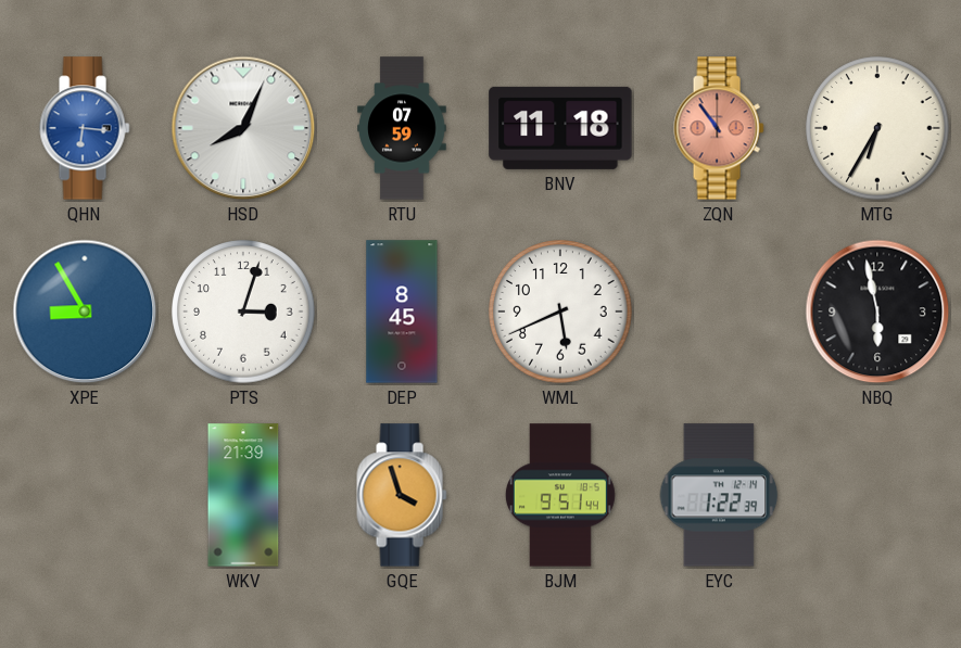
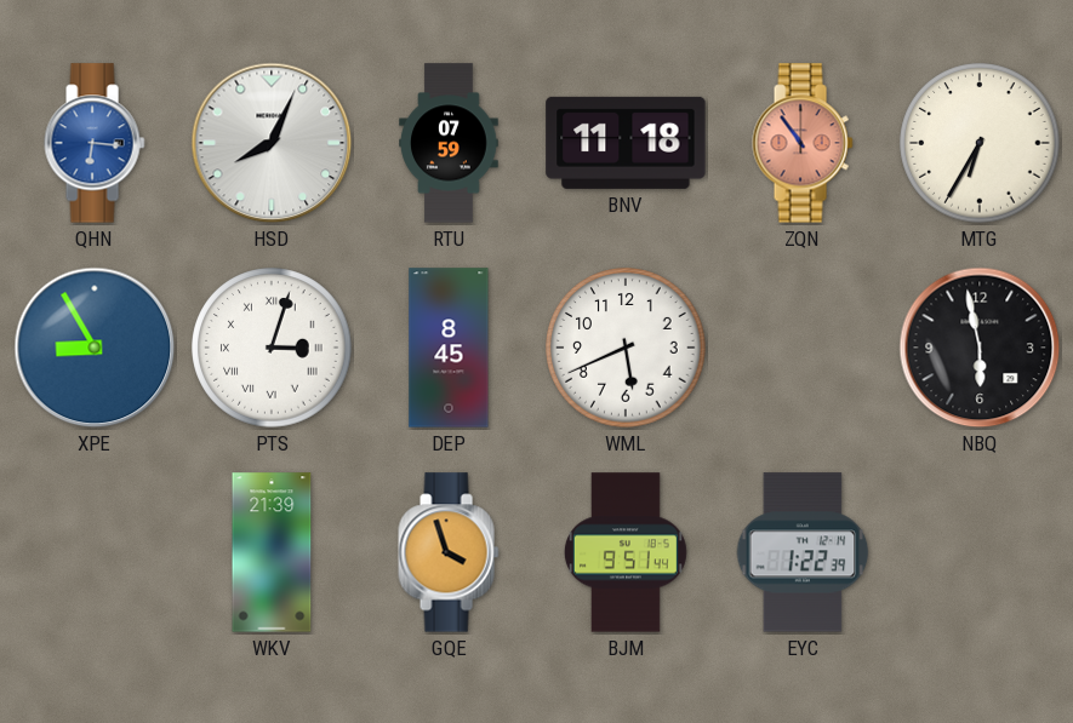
PTS numerals: Arabic -> Roman
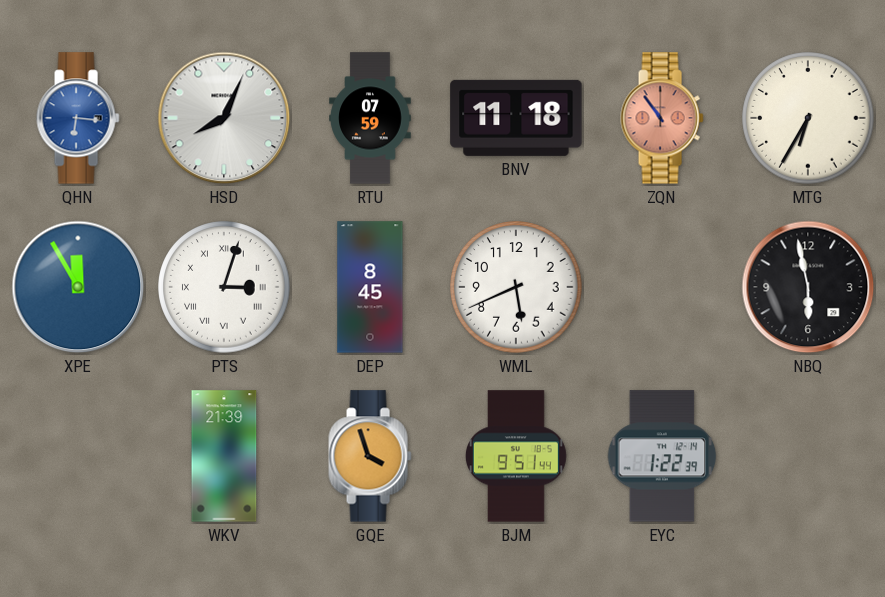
XPE: 8:55 -> 11:55
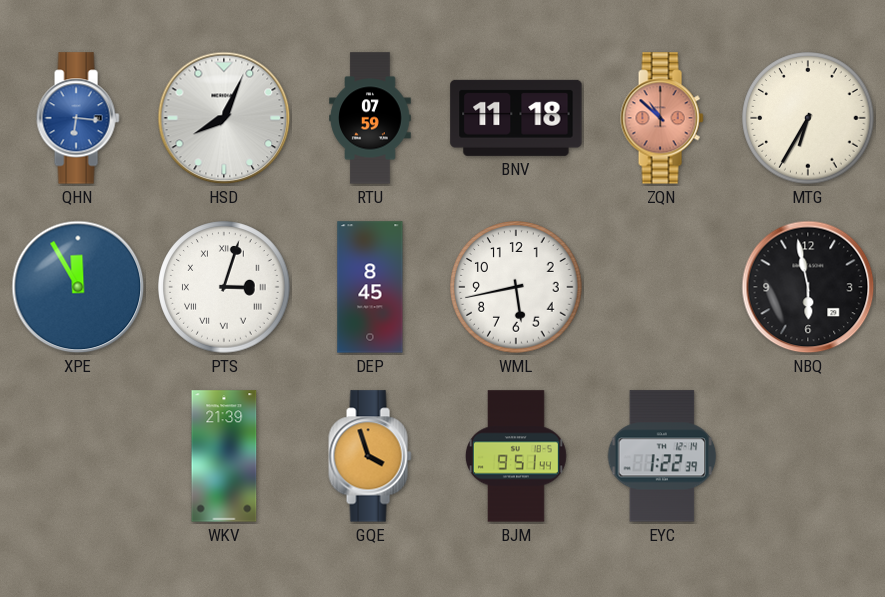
ZQN: 10:54 -> 10:52
WML: 5:41 -> 5:43
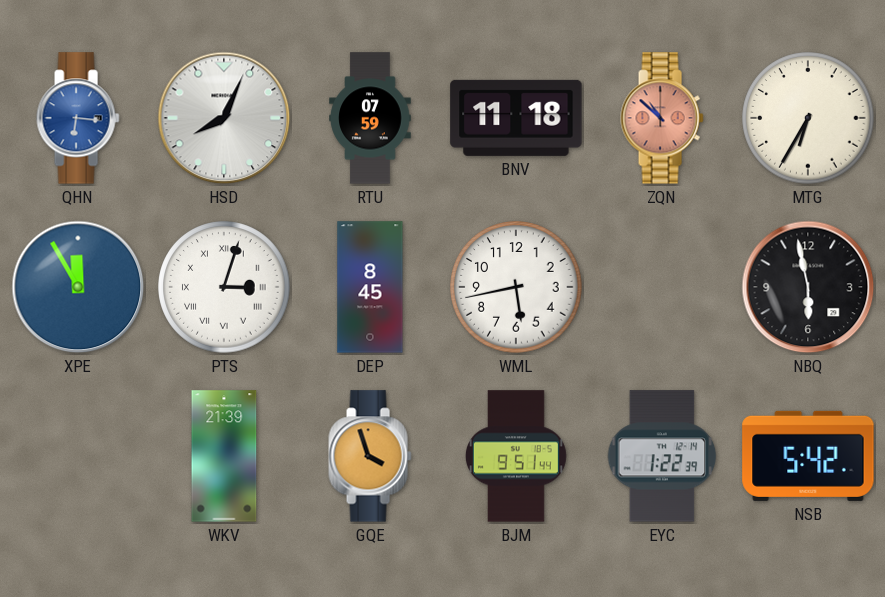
NSB: none -> 5:42
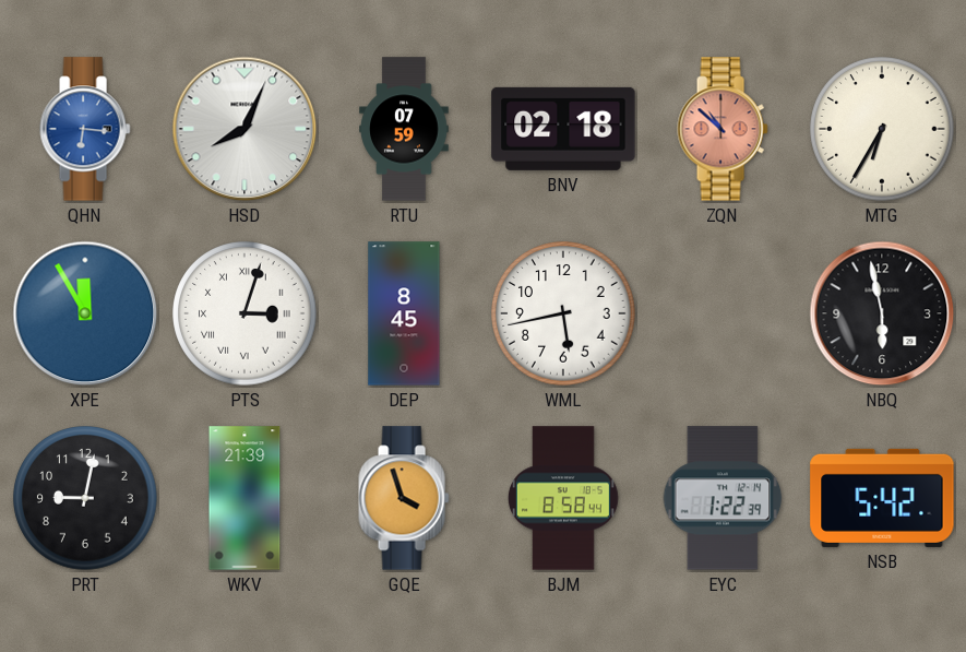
BNV: 11:18 -> 02:18
PRT: none -> 9:02
BJM: 9:51 -> 8:58
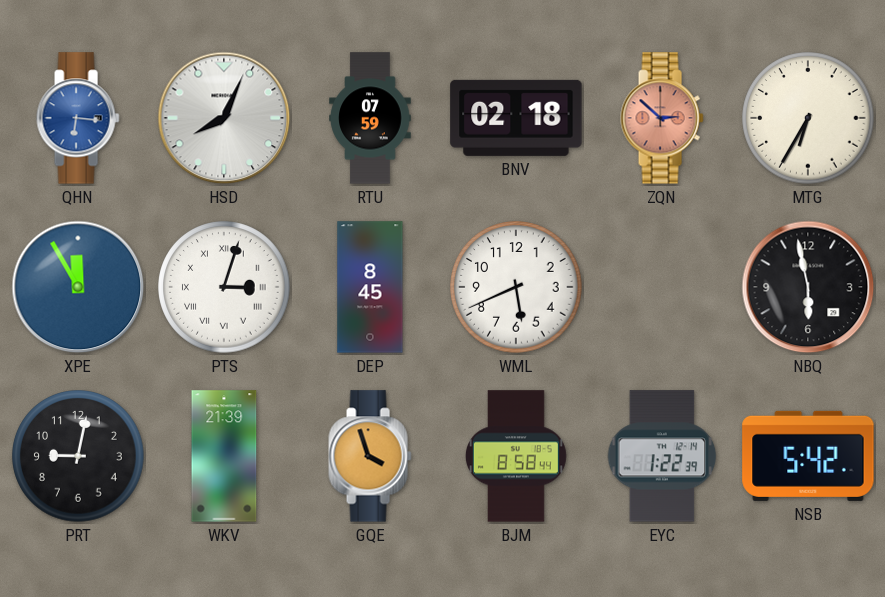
ZQN: 10:52 -> 2:52
WML: 5:43 -> 5:41
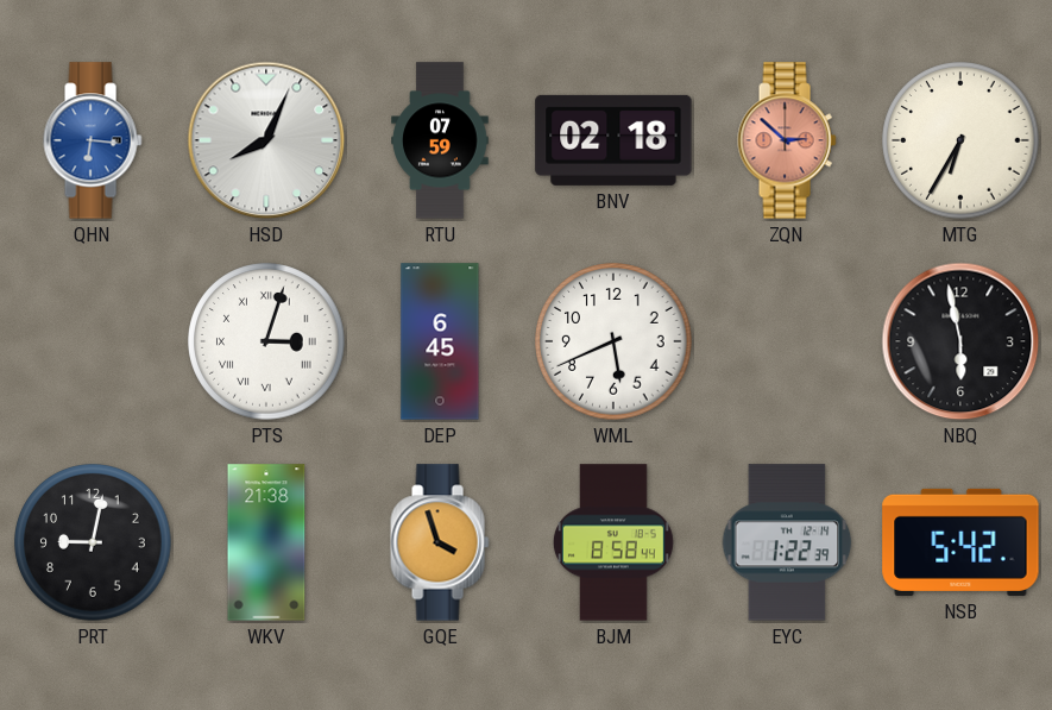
XPE: 11:55 -> none
DEP: 8:45 -> 6:45
WKV: 21:39 -> 21:38
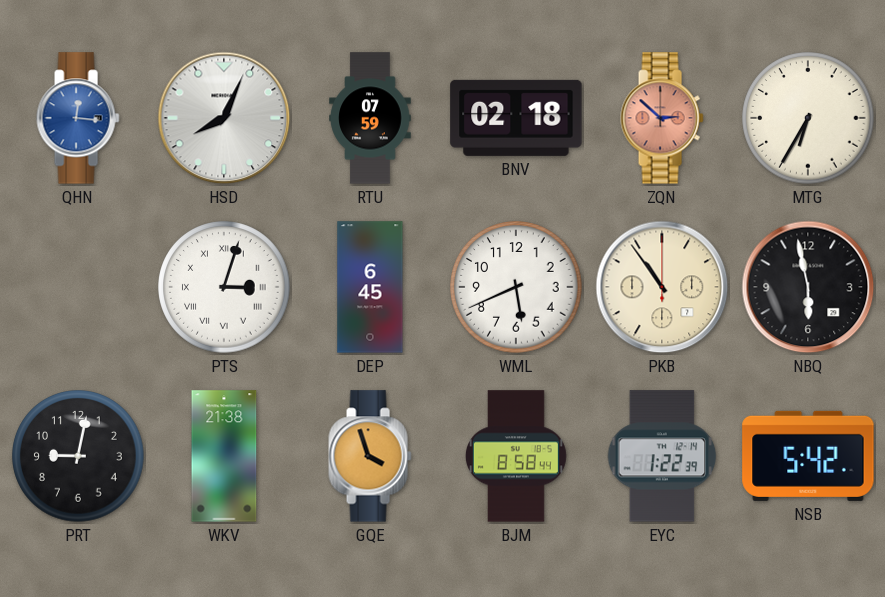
QHN: 6:16 -> 12:16
PKB: none -> 10:54
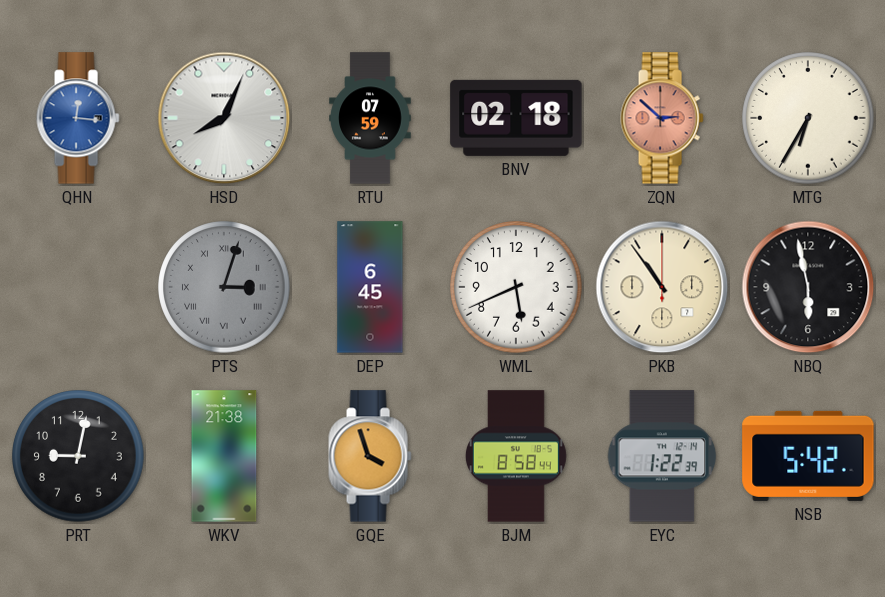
PTS dial: white -> grey
